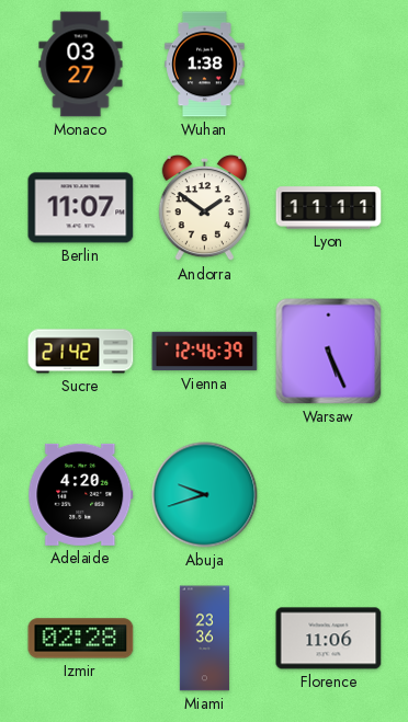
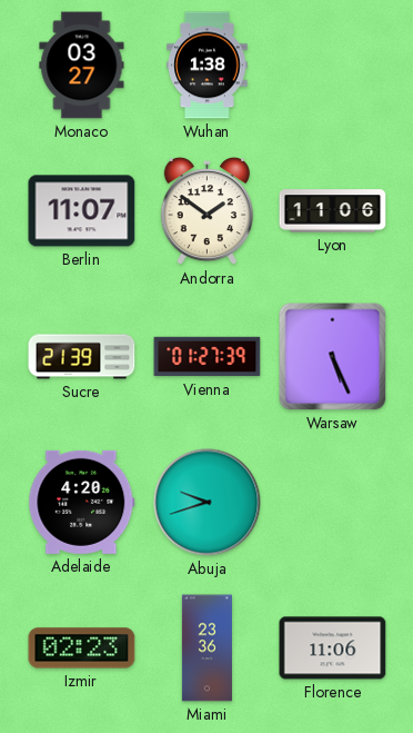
Lyon: 11:11 -> 11:06
Sucre: 21:42 -> 21:39
Vienna: 12:46 -> 01:27
Izmir: 02:28 -> 02:23
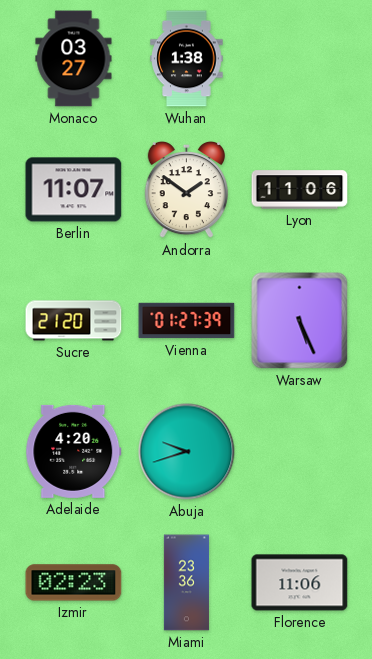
Sucre: 21:39 -> 21:20
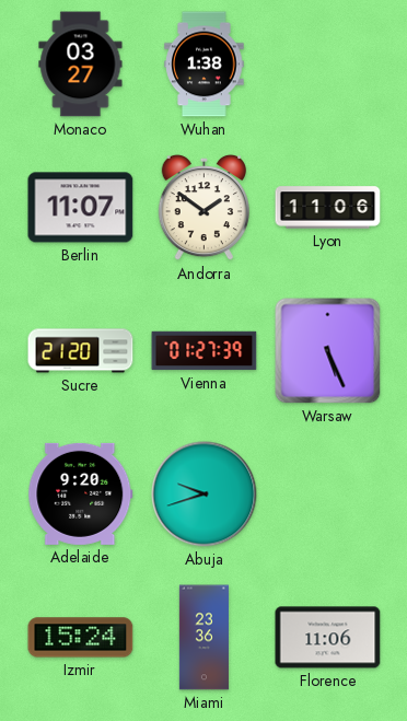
Adelaide: 4:20 -> 9:20
Izmir: 02:23 -> 15:24
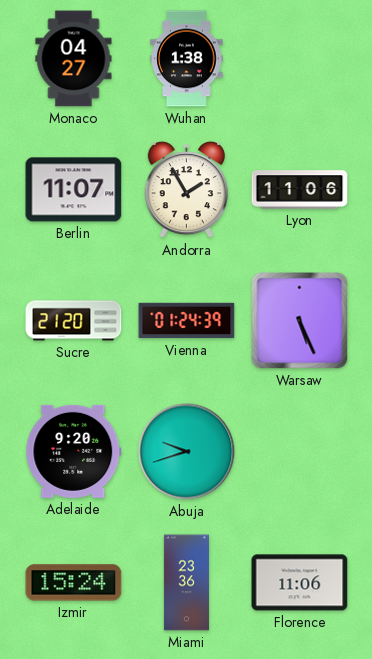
Monaco: 03:27 -> 04:27
Andorra: 1:51 -> 1:55
Vienna: 01:27 -> 01:24
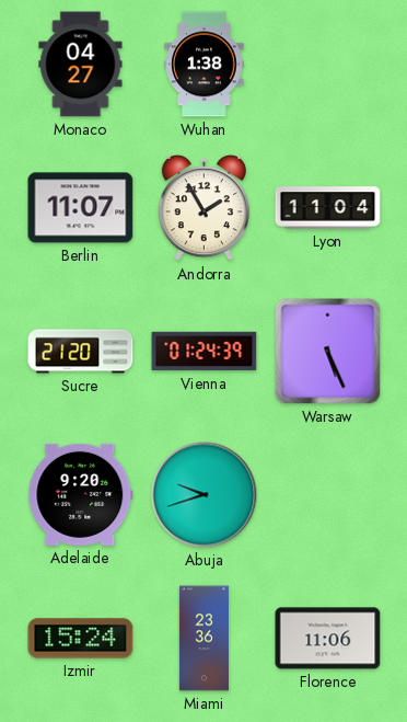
Lyon: 11:06 -> 11:04
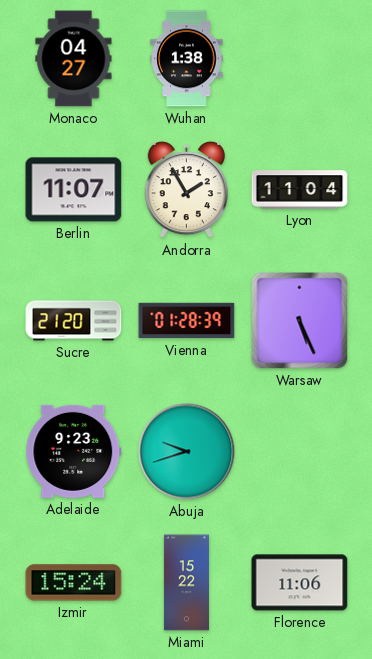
Vienna: 01:24 -> 01:28
Adelaide: 9:20 -> 9:23
Miami: 23:36 -> 15:22
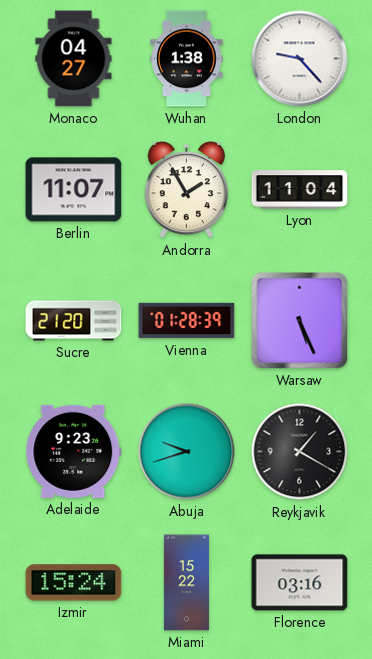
London: none -> 9:23
Reykjavik: none -> 1:20
Florence: 11:06 -> 03:16
